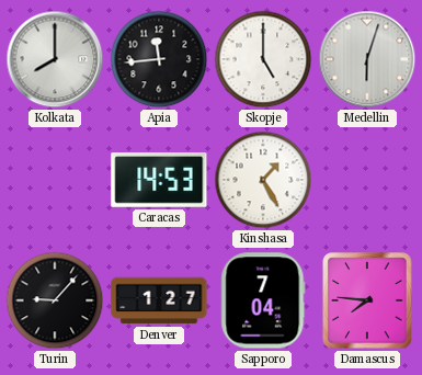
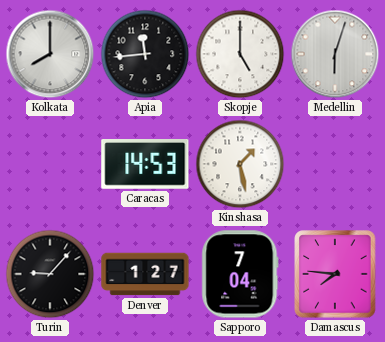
Kinshasa: 1:25 -> 1:28
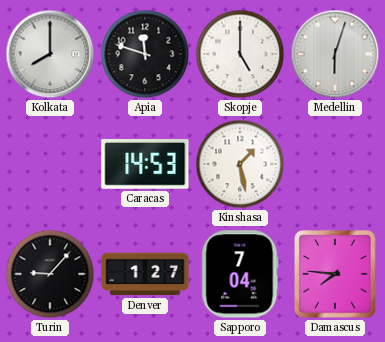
Apia: 11:44 -> 11:48
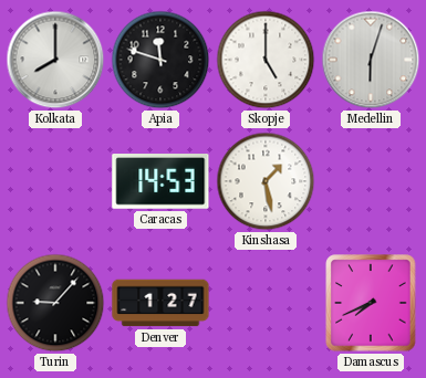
Sapporo: 7:04 -> none
Damascus: 7:46 -> 7:41
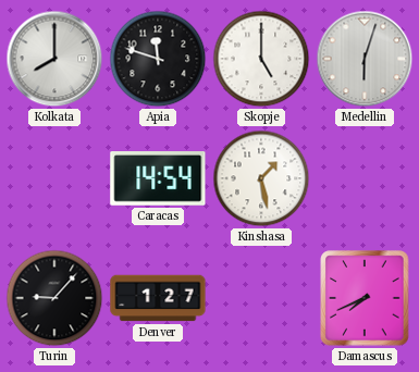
Caracas: 14:53 -> 14:54
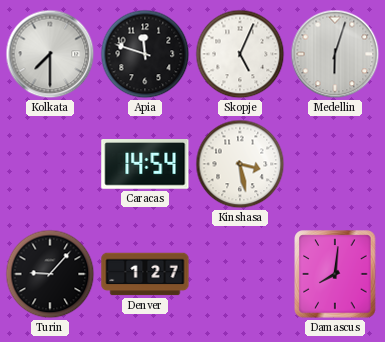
Kolkata: 8:00 -> 7:30
Skopje: 5:00 -> 5:04
Kinshasa: 1:28 -> 3:28
Damascus: 7:41 -> 8:01
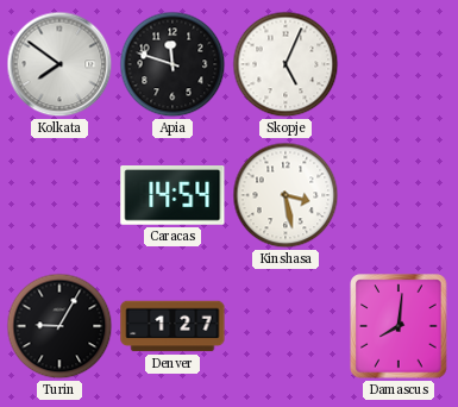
Kolkata: 7:30 -> 7:51
Medellin: 6:03 -> none
Turin: 9:07 -> 9:05
